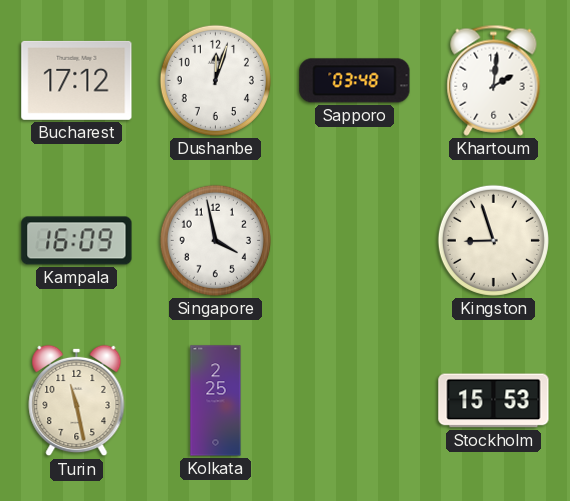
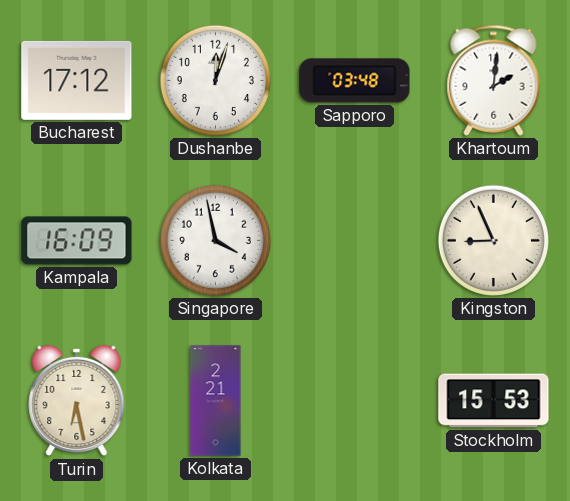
Kingston: 8:57 -> 8:56
Turin: 11:28 -> 6:28
Kolkata: 2:25 -> 2:21
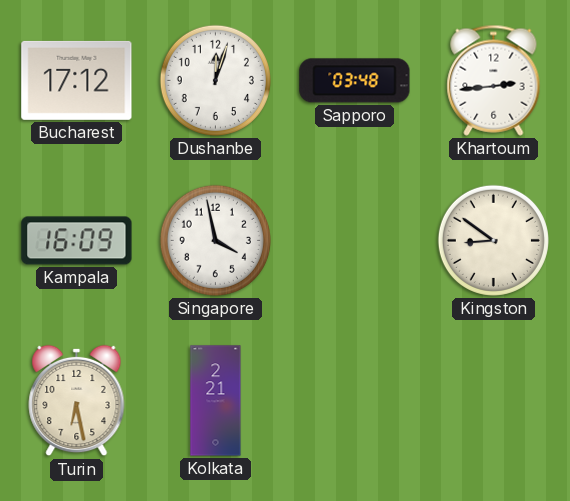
Khartoum: 2:01 -> 2:44
Kingston: 8:56 -> 8:51
Stockholm: 15:53 -> none
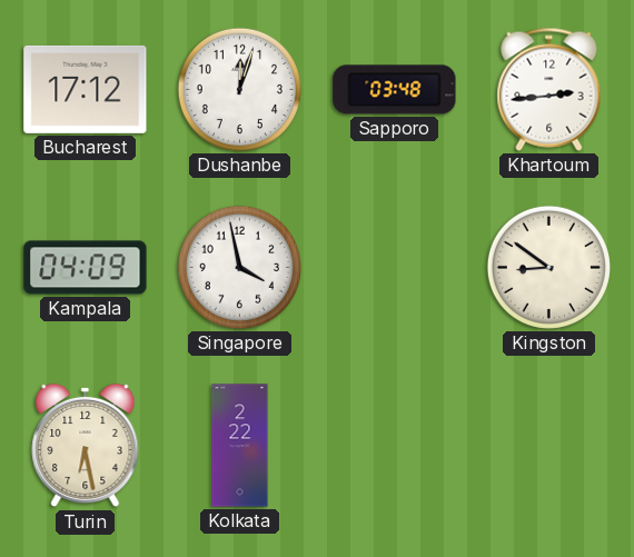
Kampala: 16:09 -> 04:09
Kolkata: 2:21 -> 2:22
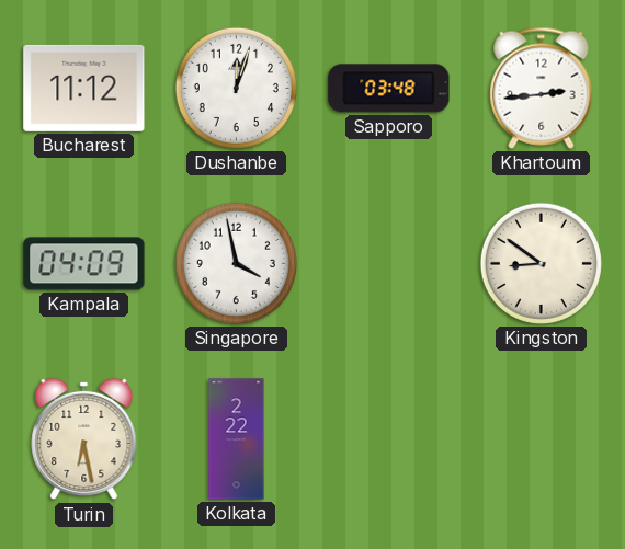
Bucharest: 17:12 -> 11:12
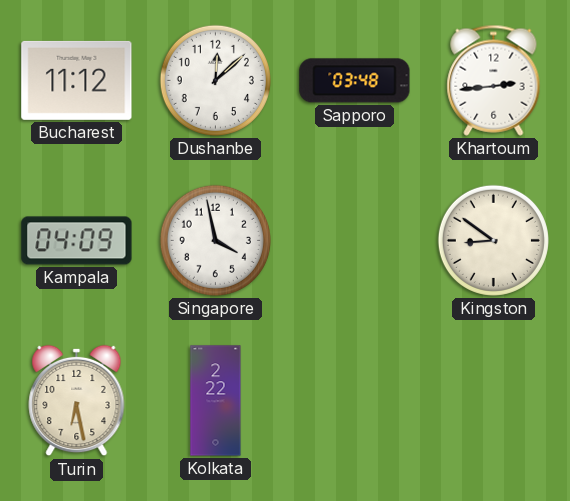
Dushanbe: 12:03 -> 12:08
